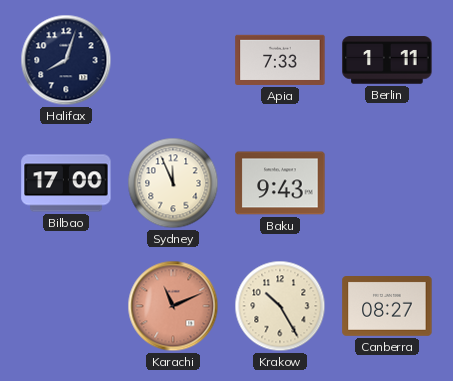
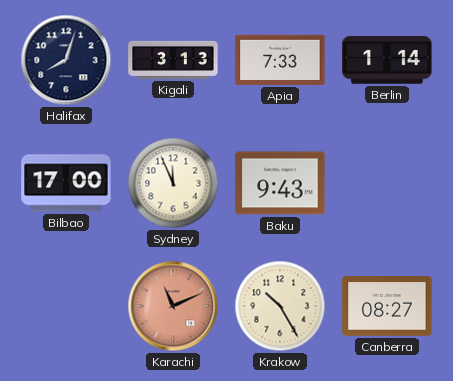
Kigali: none -> 3:13
Berlin: 1:11 -> 1:14
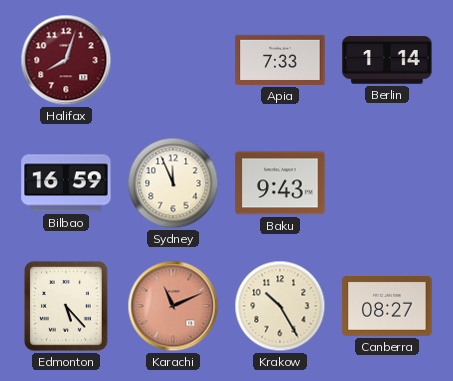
Halifax dial: navy -> burgundy
Kigali: 3:13 -> none
Bilbao: 17:00 -> 16:59
Edmonton: none -> 5:23
